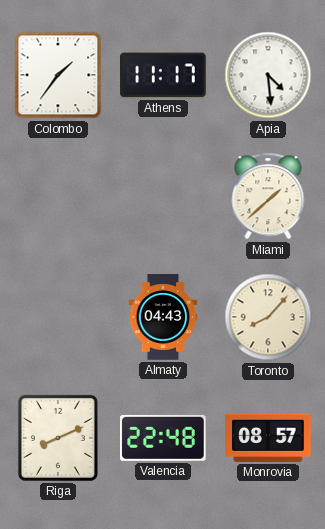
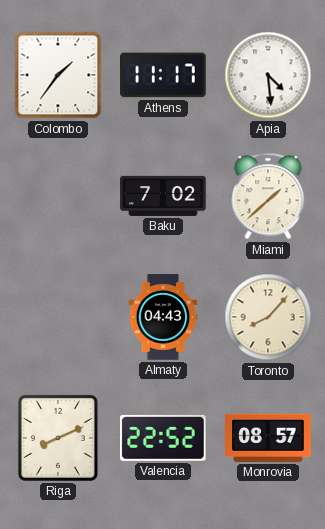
Baku: none -> 7:02
Valencia: 22:48 -> 22:52
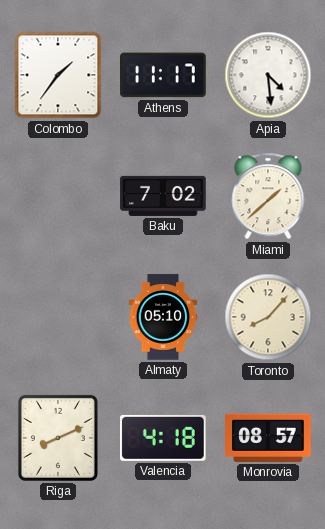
Almaty: 04:43 -> 05:10
Valencia: 22:52 -> 4:18
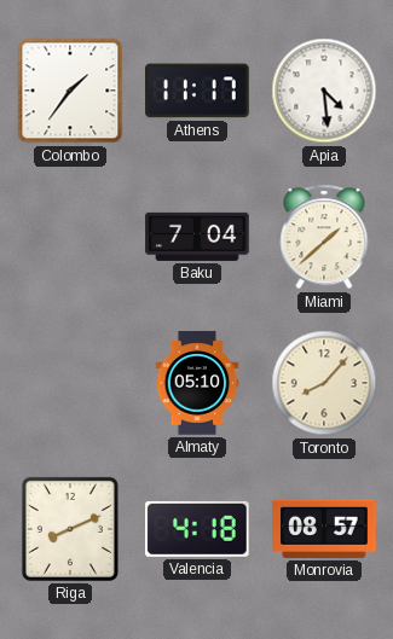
Baku: 7:02 -> 7:04
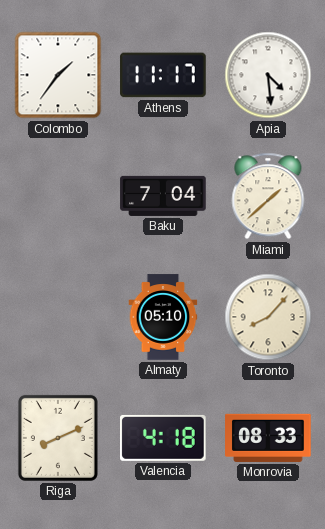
Monrovia: 08:57 -> 08:33
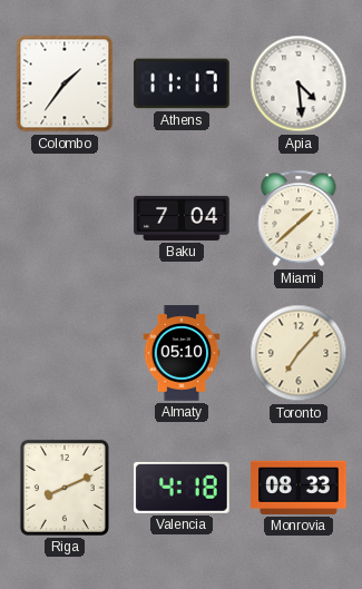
Toronto: 8:07 -> 7:07
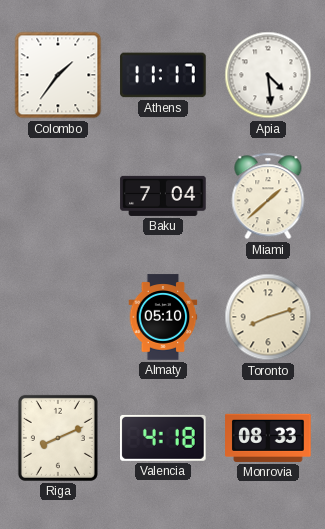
Toronto: 7:07 -> 8:12
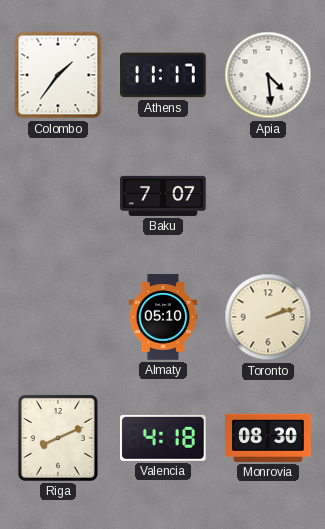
Baku: 7:04 -> 7:07
Miami: 1:38 -> none
Toronto: 8:12 -> 2:12
Monrovia: 08:33 -> 08:30
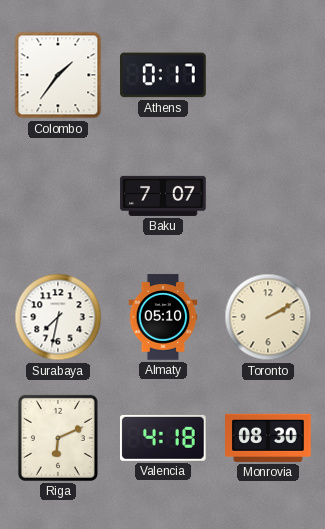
Athens: 11:17 -> 0:17
Apia: 4:29 -> none
Surabaya: none -> 7:32
Toronto: 2:12 -> 2:10
Riga: 8:11 -> 6:11
